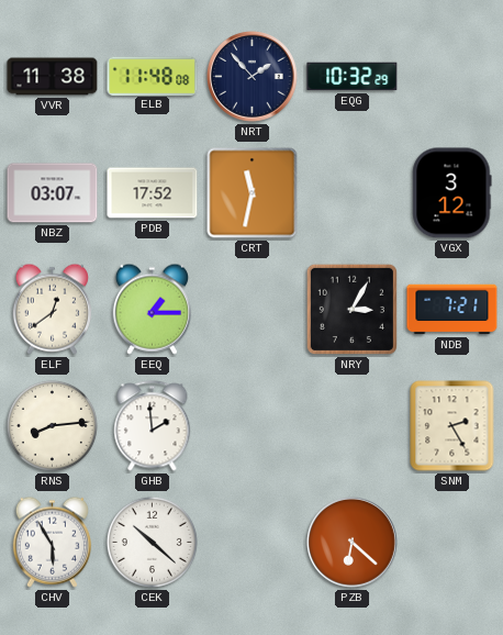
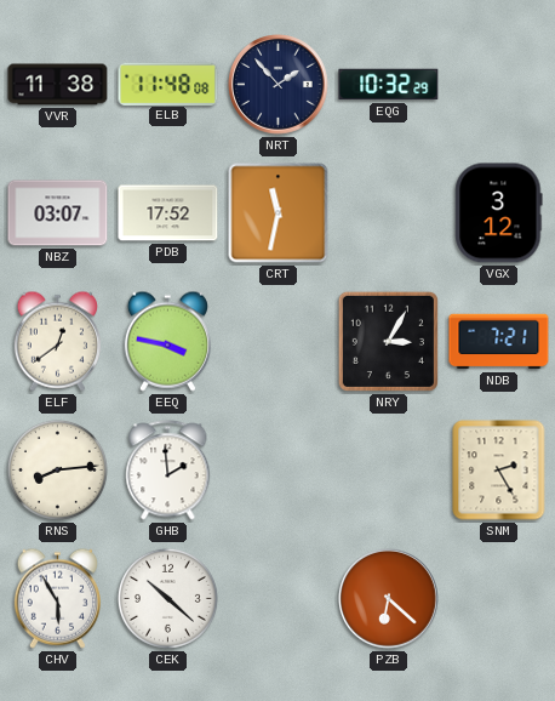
EEQ: 1:15 -> 3:47
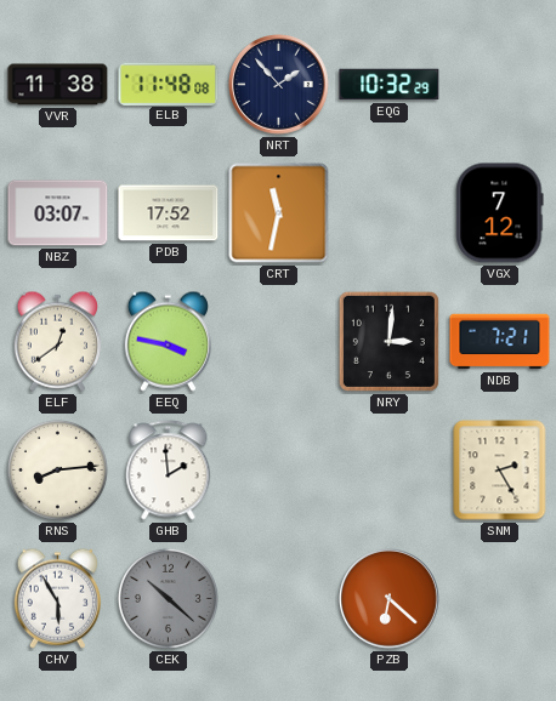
VGX: 3:12 -> 7:12
NRY: 3:05 -> 3:01
CEK dial: white -> grey
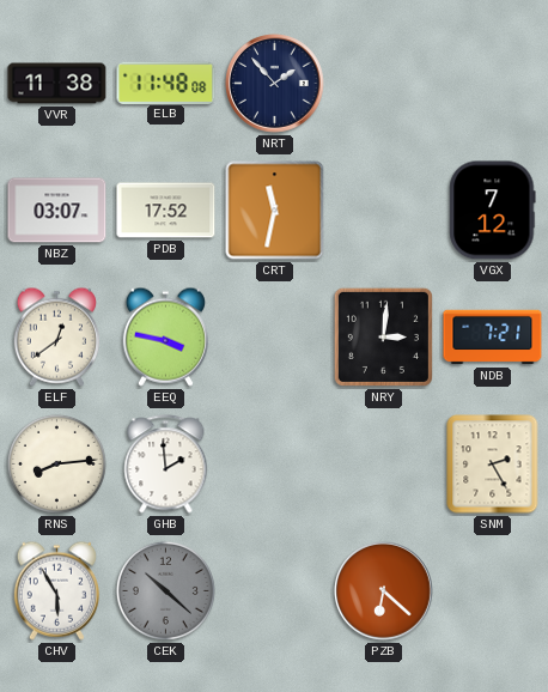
EQG: 10:32 -> none
